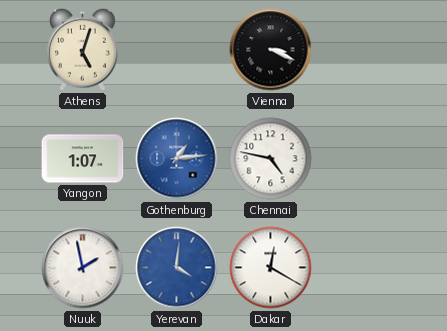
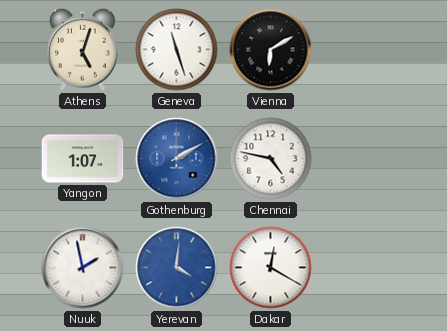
Geneva: none -> 11:27
Vienna: 3:19 -> 6:10
Gothenburg: 1:14 -> 2:10
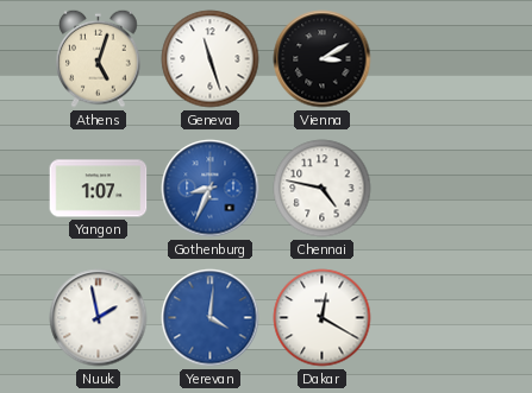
Vienna: 6:10 -> 3:10
Gothenburg: 2:10 -> 8:34
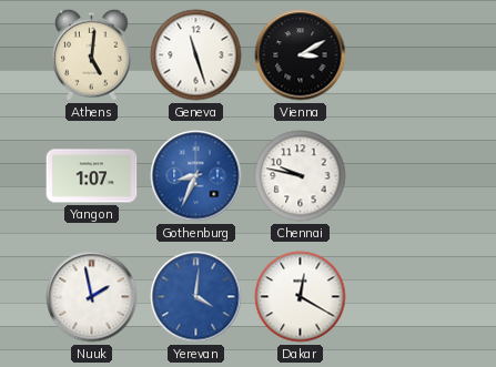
Athens: 5:03 -> 5:01
Chennai: 4:47 -> 9:47
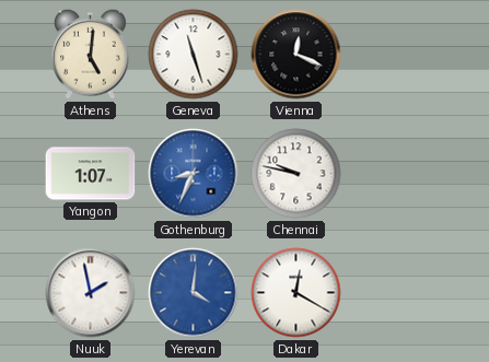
Vienna: 3:10 -> 12:19
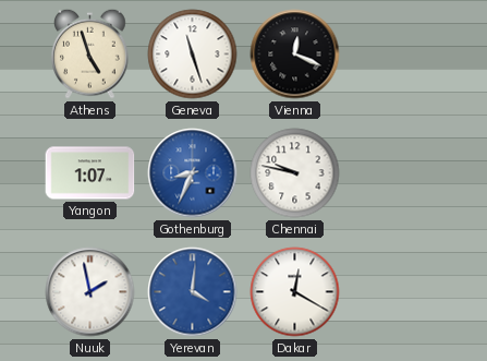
Athens: 5:01 -> 4:57
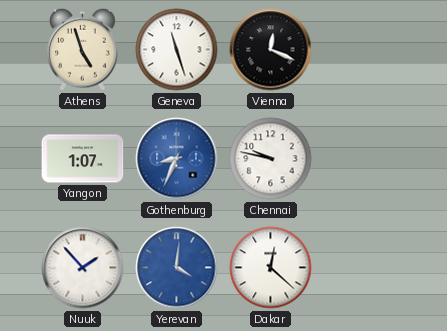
Nuuk: 1:58 -> 1:53
Dakar: 12:20 -> 12:22
